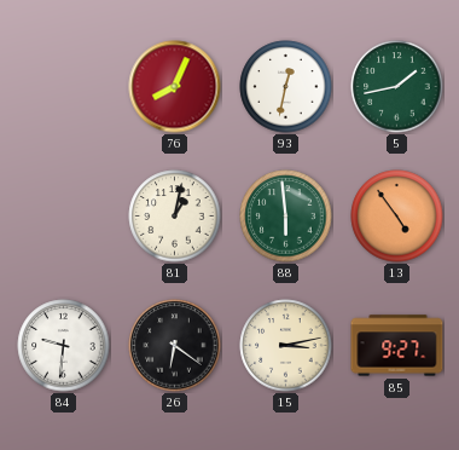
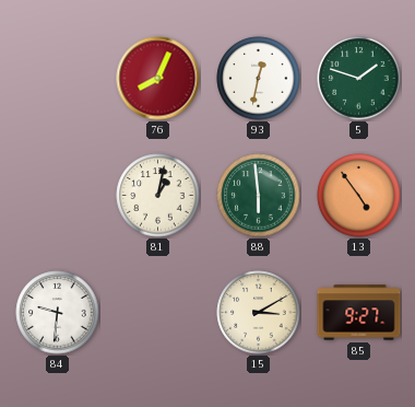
5: 1:43 -> 1:48
26: 6:21 -> none
15: 3:13 -> 3:10
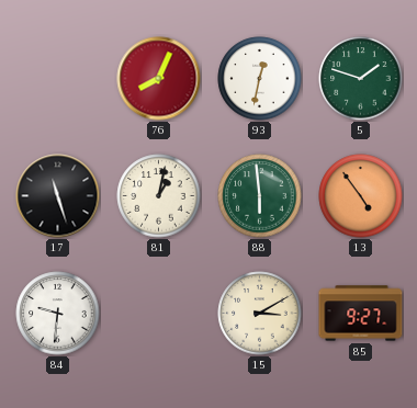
17: none -> 11:27
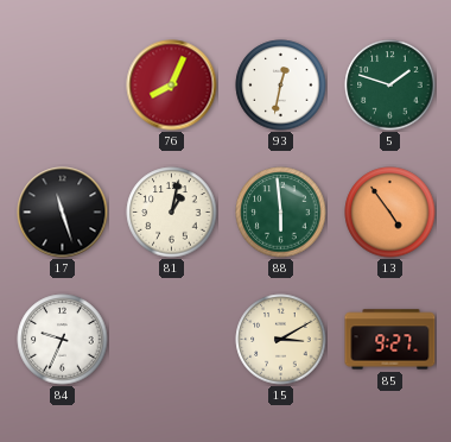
84: 9:31 -> 9:34
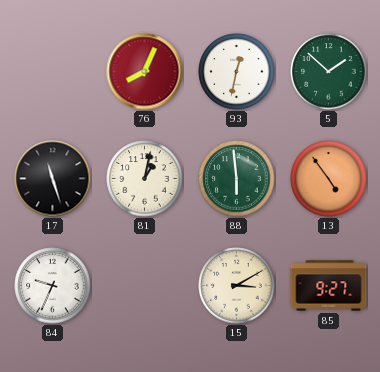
5: 1:48 -> 1:52
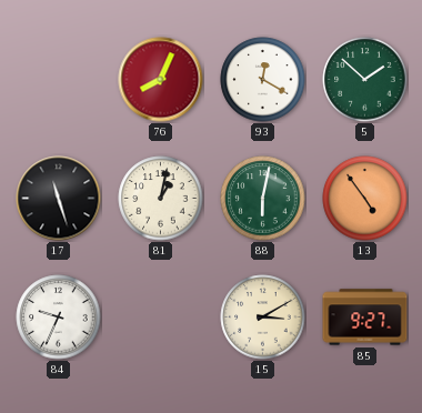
93: 12:32 -> 12:20
88: 5:59 -> 6:02
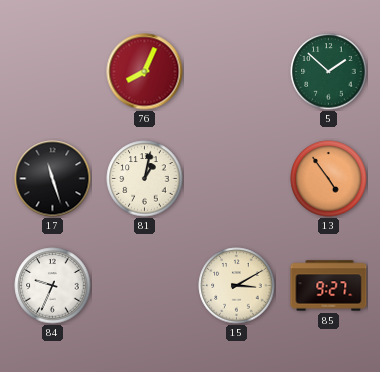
93: 12:20 -> none
88: 6:02 -> none
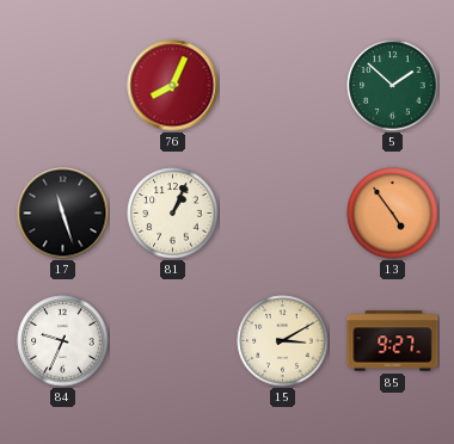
81: 1:02 -> 1:04
